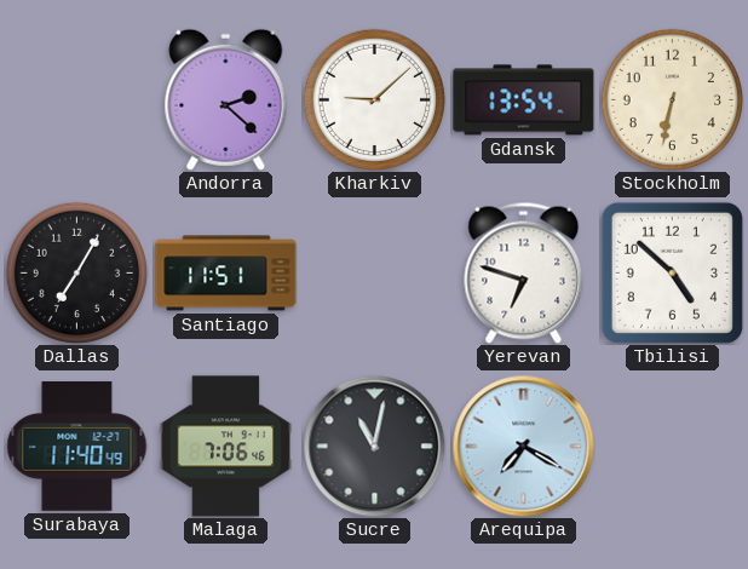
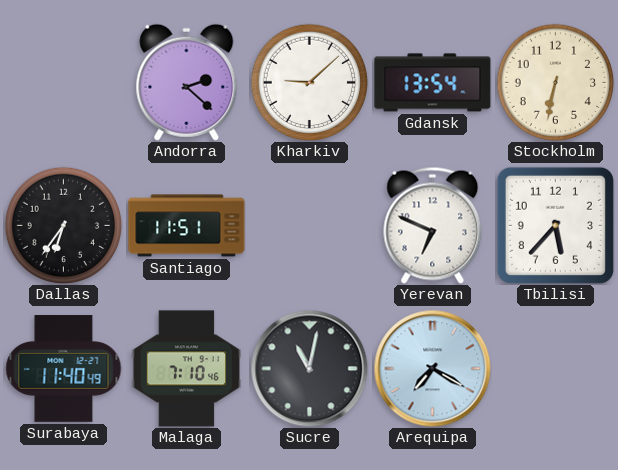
Dallas: 7:05 -> 6:36
Yerevan: 6:48 -> 6:49
Tbilisi: 4:52 -> 5:37
Malaga: 7:06 -> 7:10
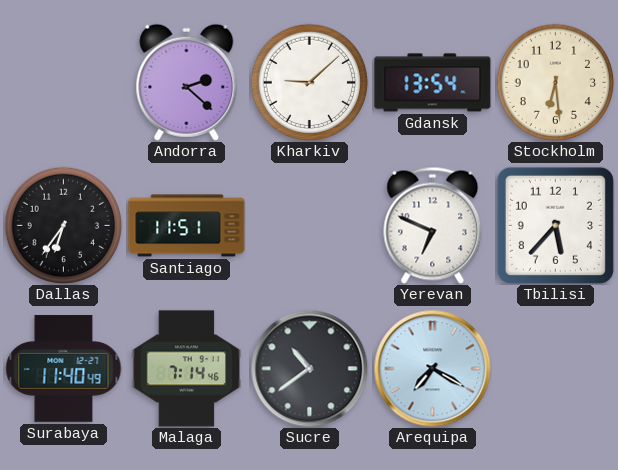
Stockholm: 6:32 -> 6:29
Malaga: 7:10 -> 7:14
Sucre: 11:02 -> 10:39
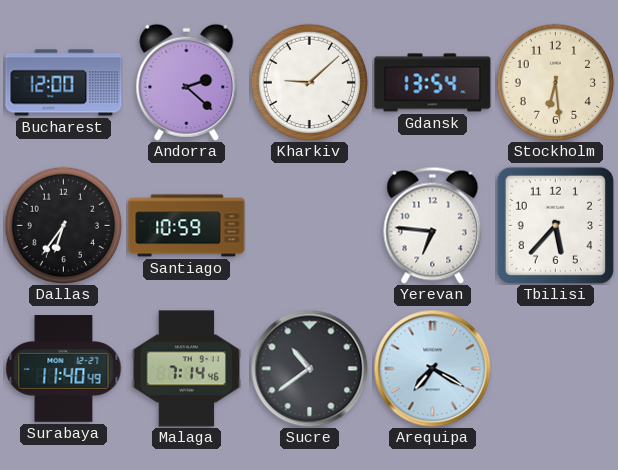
Bucharest: none -> 12:00
Santiago: 11:51 -> 10:59
Yerevan: 6:49 -> 6:46
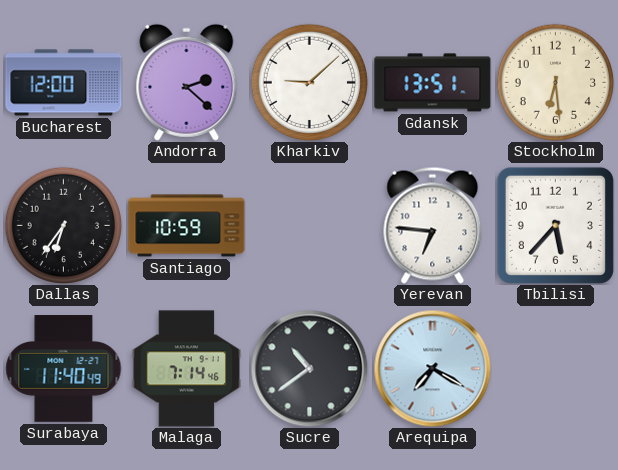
Gdansk: 13:54 -> 13:51
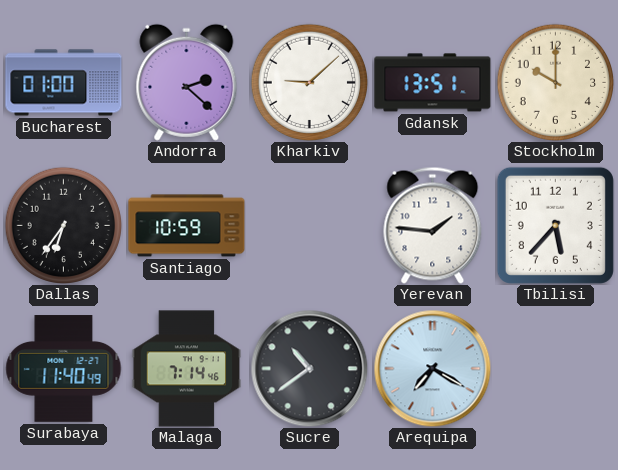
Bucharest: 12:00 -> 01:00
Stockholm: 6:29 -> 10:00
Yerevan: 6:46 -> 1:46
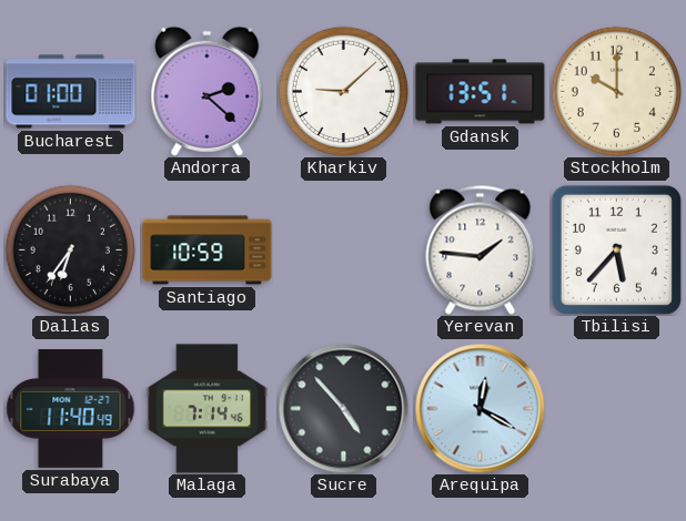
Sucre: 10:39 -> 4:53
Arequipa: 7:20 -> 12:20
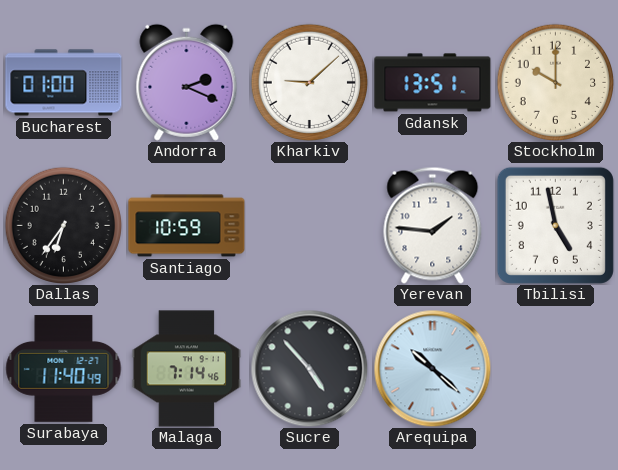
Andorra: 2:22 -> 2:19
Tbilisi: 5:37 -> 4:58
Arequipa: 12:20 -> 10:22
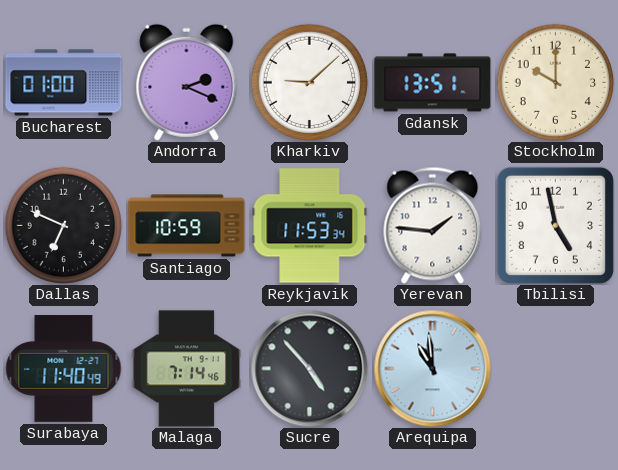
Dallas: 6:36 -> 6:49
Reykjavik: none -> 11:53
Arequipa: 10:22 -> 10:59
